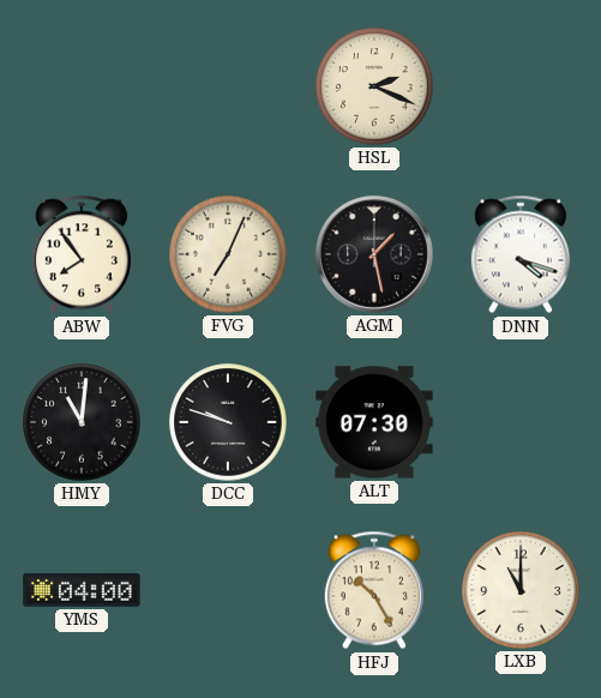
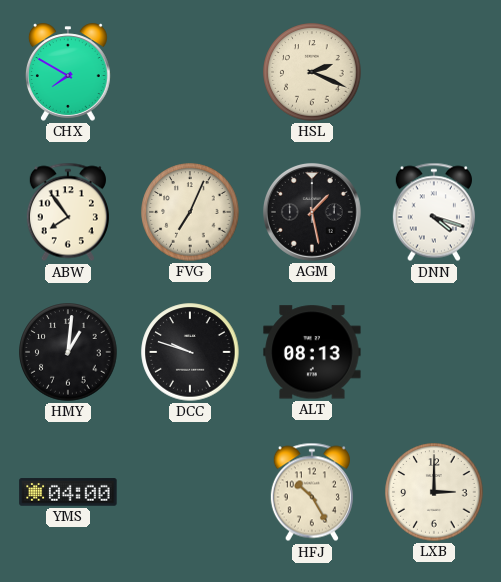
CHX: none -> 7:50
HMY: 11:01 -> 1:01
ALT: 07:30 -> 08:13
LXB: 11:00 -> 3:00
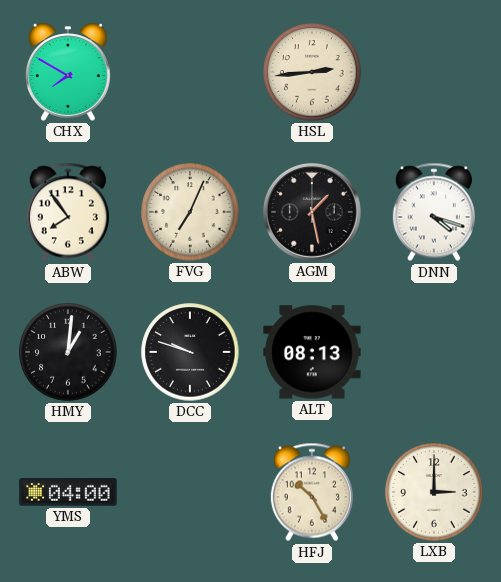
HSL: 2:19 -> 2:44
